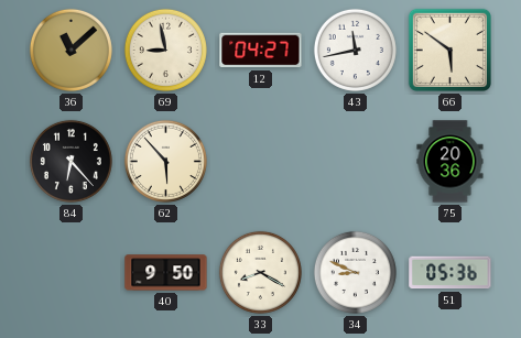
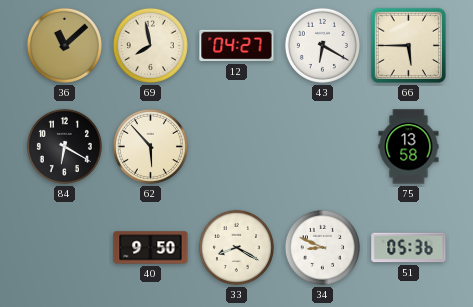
69: 8:58 -> 7:58
43: 11:43 -> 6:20
66: 5:51 -> 5:45
84: 6:23 -> 6:20
75: 20:36 -> 13:58
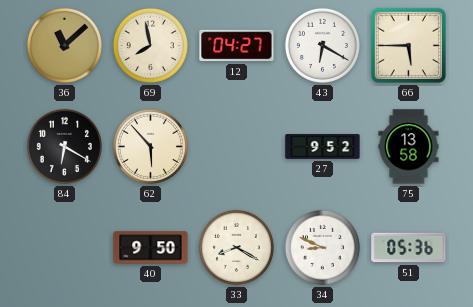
27: none -> 9:52
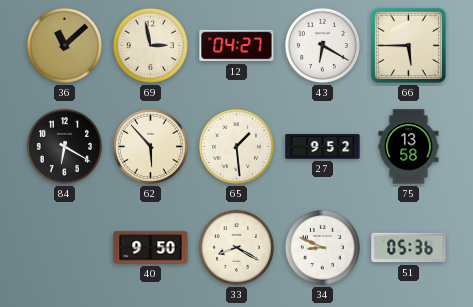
69: 7:58 -> 2:58
65: none -> 1:29
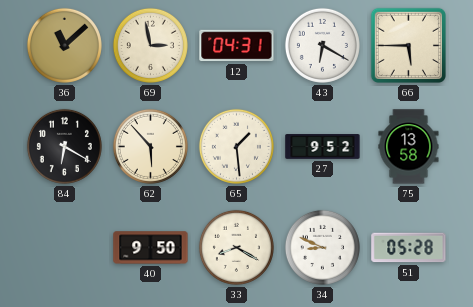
12: 04:27 -> 04:31
51: 05:36 -> 05:28
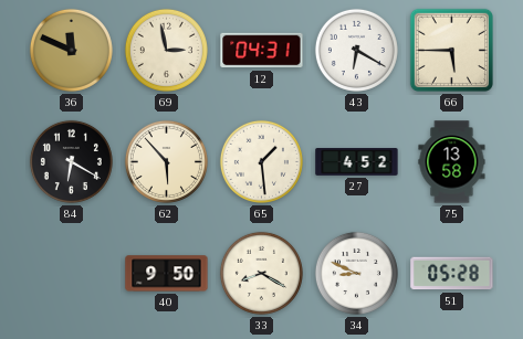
36: 11:08 -> 11:49
27: 9:52 -> 4:52
